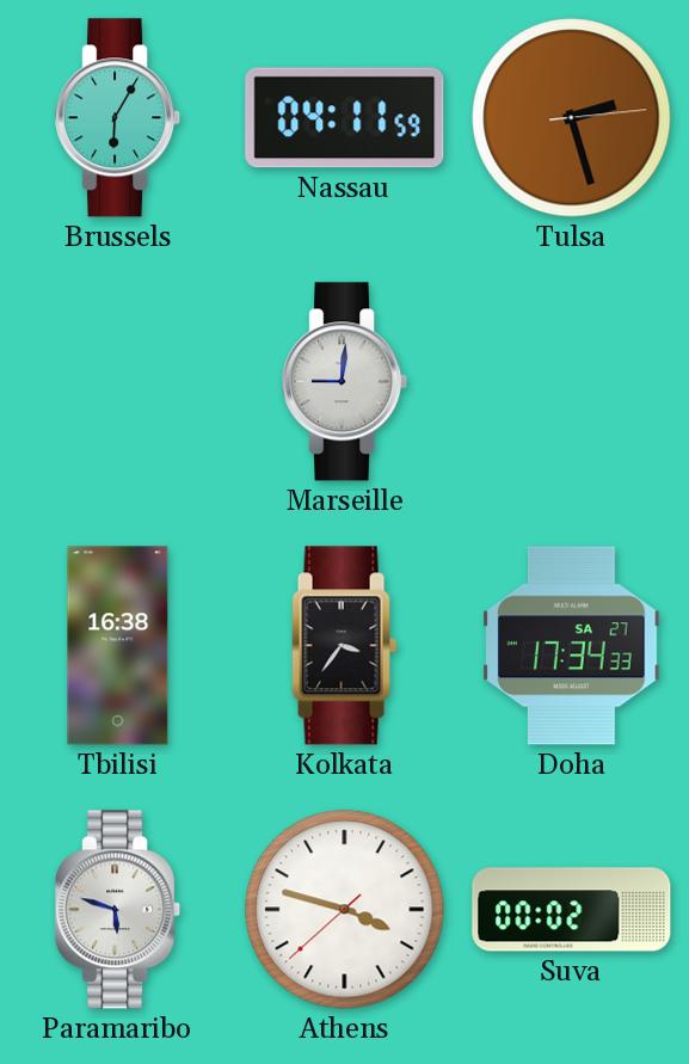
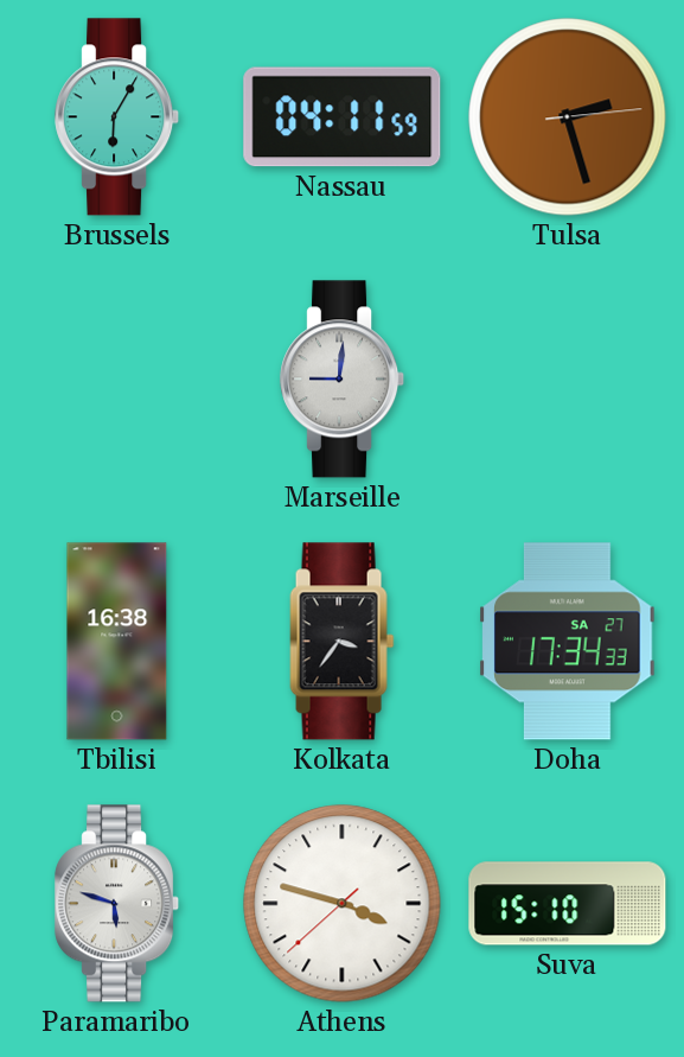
Suva: 00:02 -> 15:10
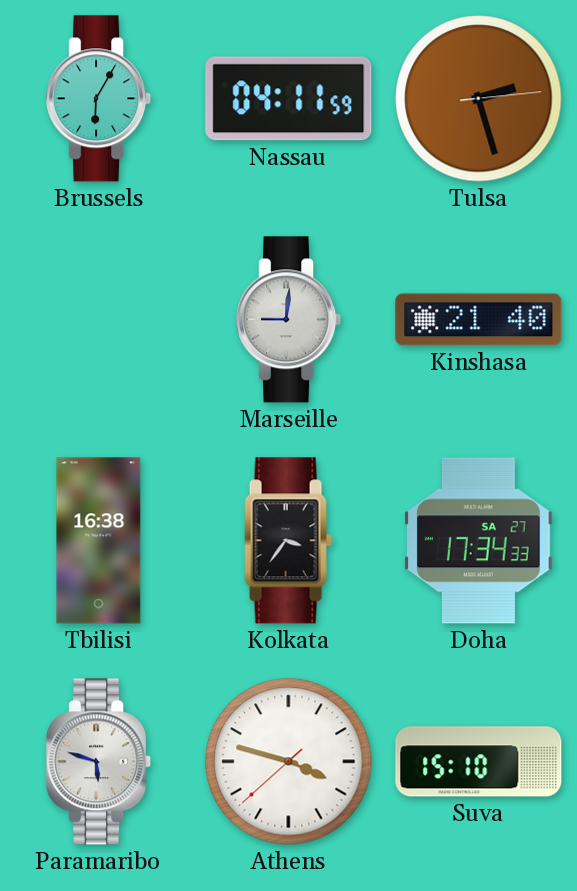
Kinshasa: none -> 21:40
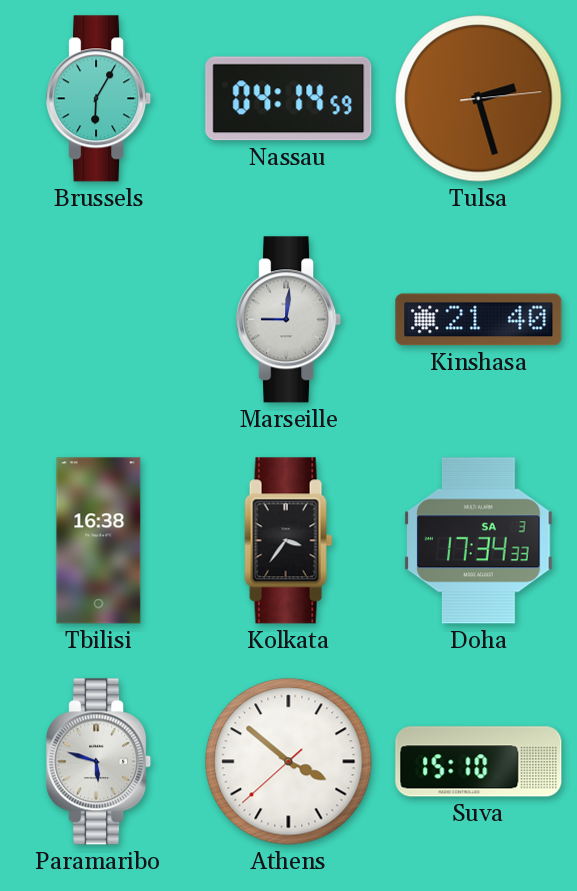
Nassau: 04:11 -> 04:14
Doha date: SA 27 -> SA 3
Athens: 3:47 -> 3:51
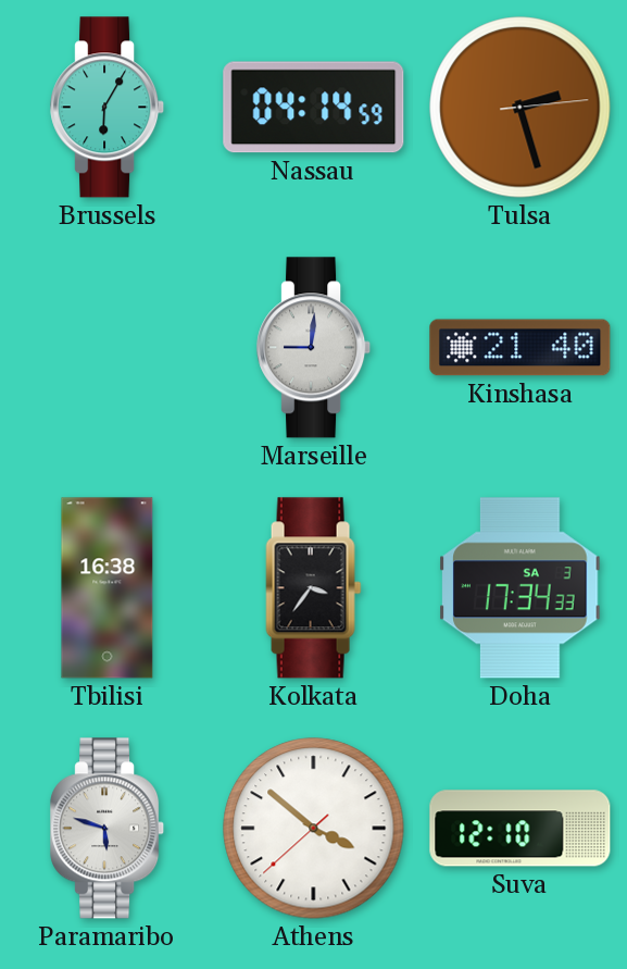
Suva: 15:10 -> 12:10
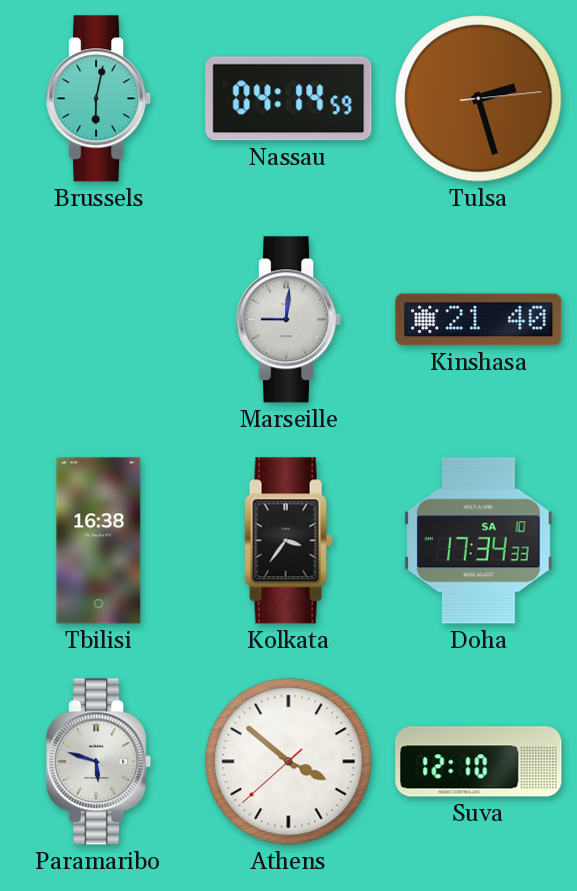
Brussels: 6:05 -> 6:02
Doha date: SA 3 -> SA 10
